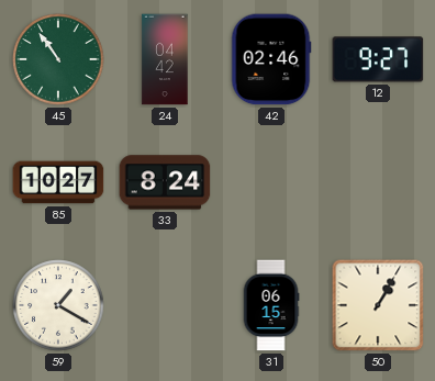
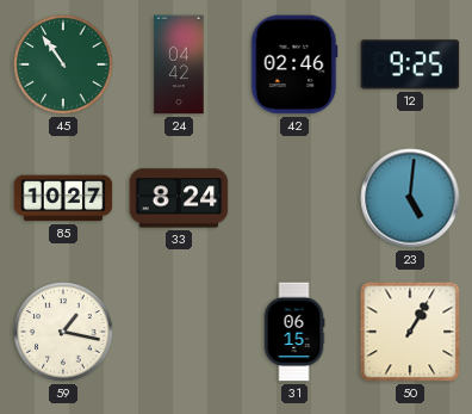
12: 9:27 -> 9:25
23: none -> 5:01
59: 1:20 -> 1:17
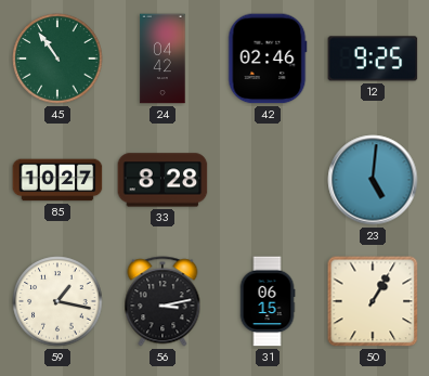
33: 8:24 -> 8:28
56: none -> 3:13
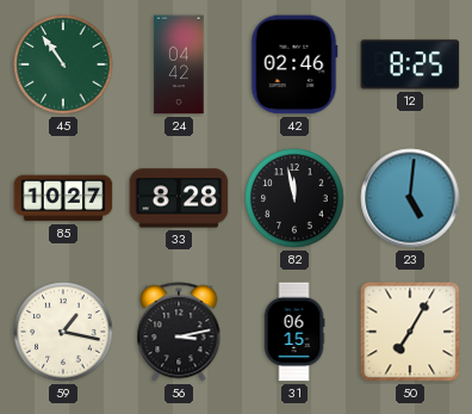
12: 9:25 -> 8:25
82: none -> 11:58
50: 1:05 -> 7:05
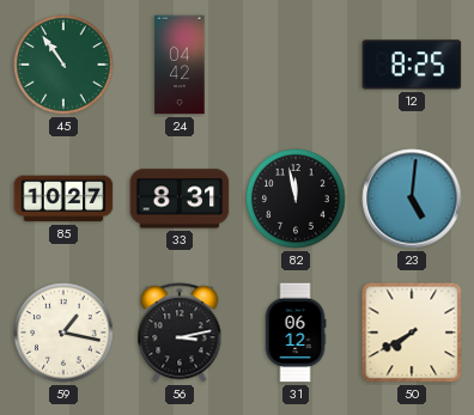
42: 02:46 -> none
33: 8:28 -> 8:31
31: 06:15 -> 06:12
50: 7:05 -> 7:40
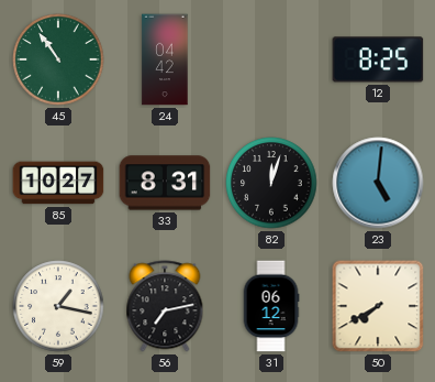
82: 11:58 -> 12:03
56: 3:13 -> 7:13
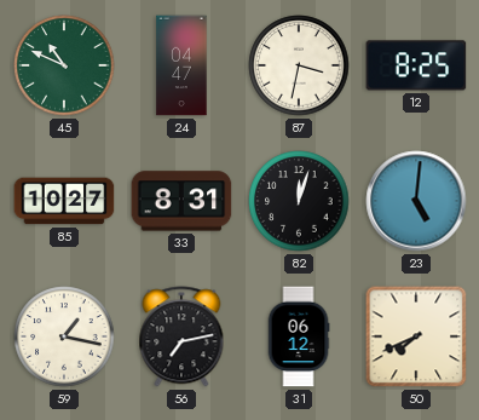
45: 10:54 -> 10:49
24: 04:42 -> 04:47
87: none -> 3:32
50: 7:40 -> 7:41
